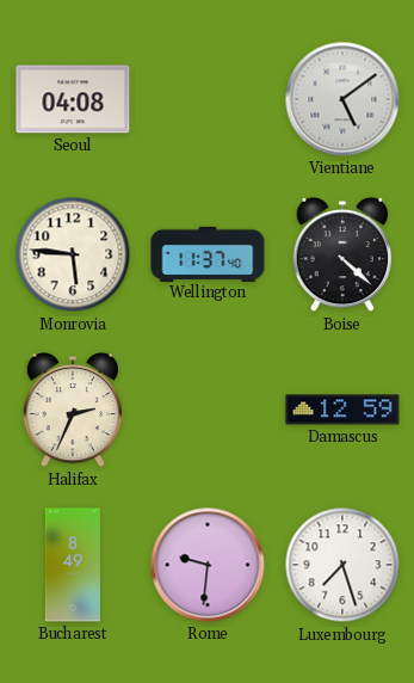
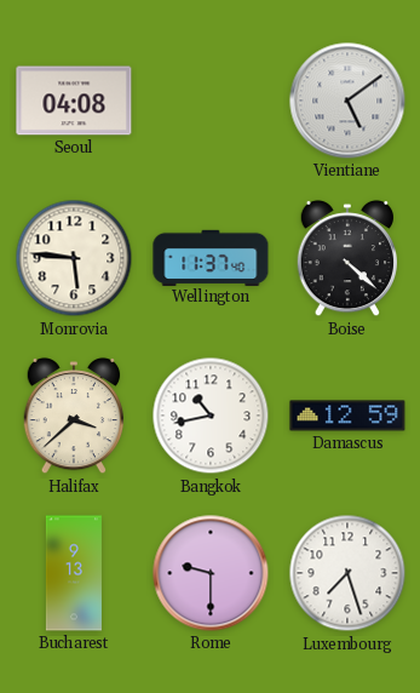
Halifax: 2:34 -> 3:38
Bangkok: none -> 10:43
Bucharest: 8:49 -> 9:13
Rome: 9:31 -> 9:30
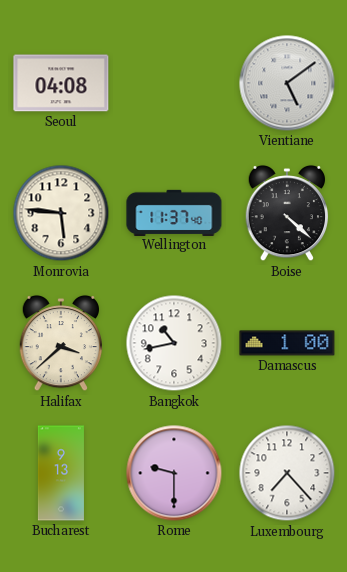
Damascus: 12:59 -> 1:00
Luxembourg: 7:27 -> 7:23
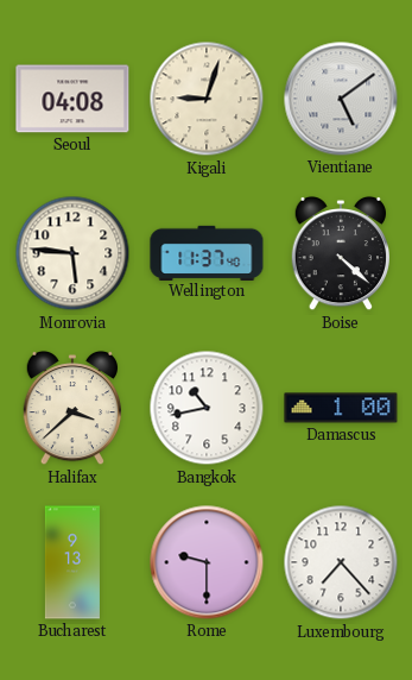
Kigali: none -> 9:03
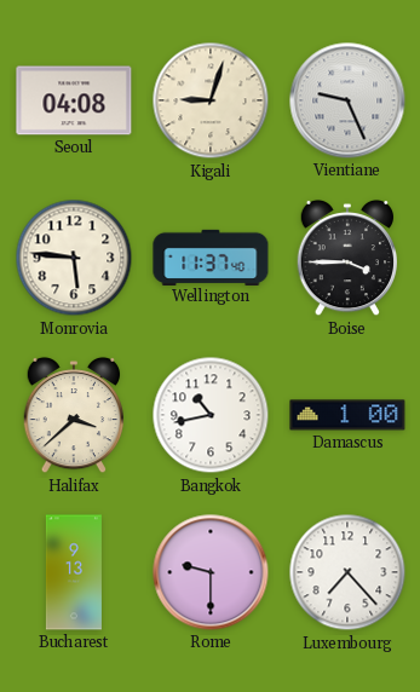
Vientiane: 5:09 -> 9:26
Boise: 4:22 -> 3:45
